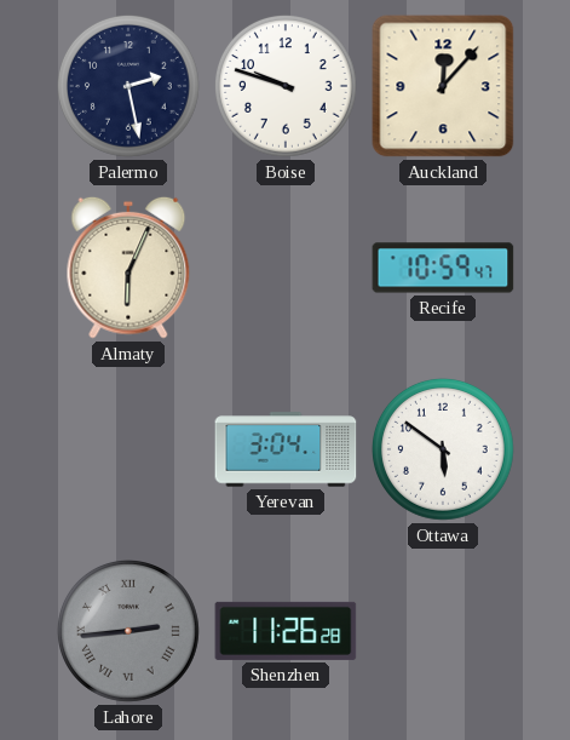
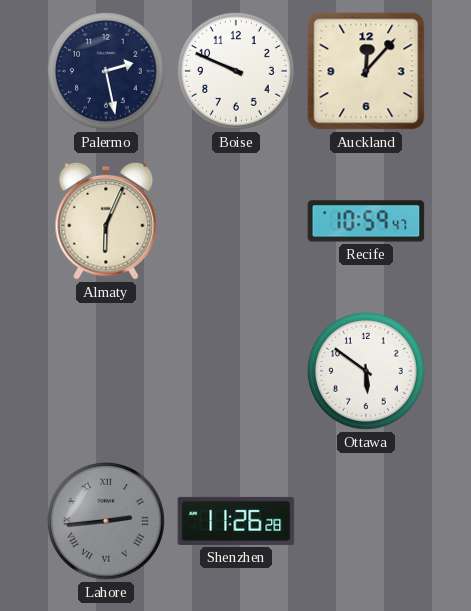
Boise: 9:48 -> 9:49
Yerevan: 3:04 -> none
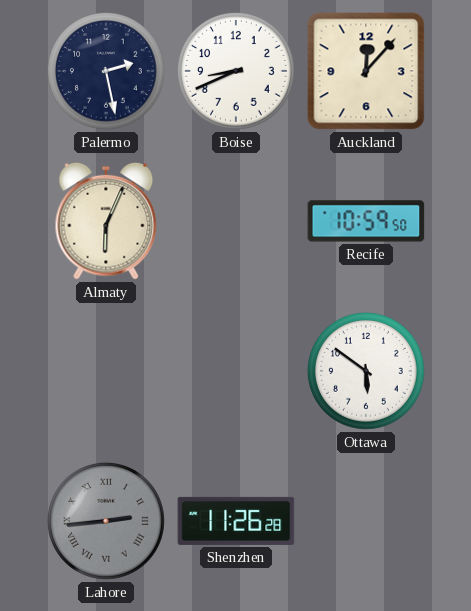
Boise: 9:49 -> 8:41
Recife: 10:59:47 -> 10:59:50
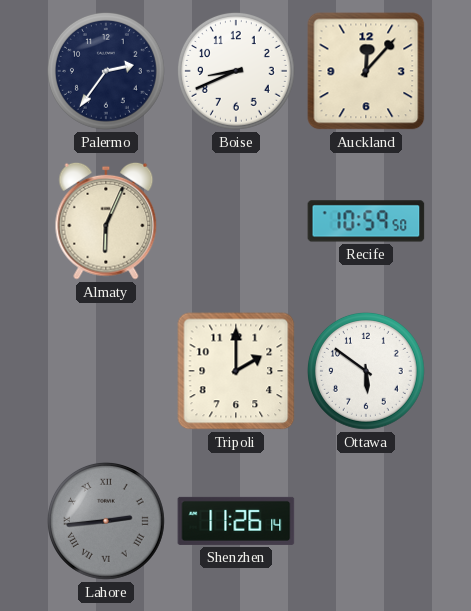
Palermo: 2:28 -> 2:36
Tripoli: none -> 2:00
Shenzhen: 11:26:28 -> 11:26:14
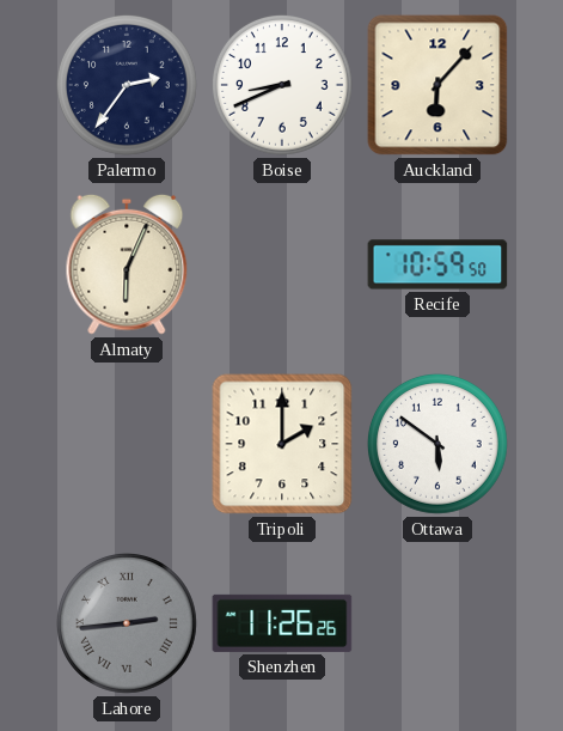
Auckland: 12:07 -> 6:07
Shenzhen: 11:26:14 -> 11:26:26
